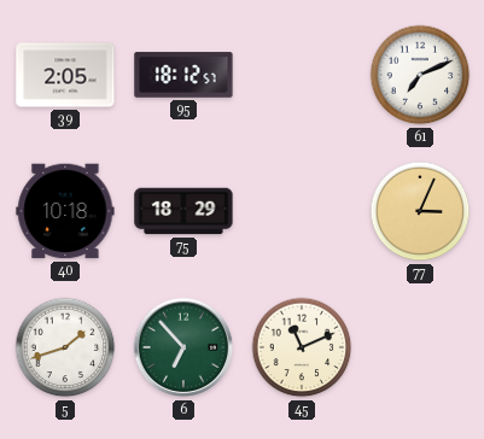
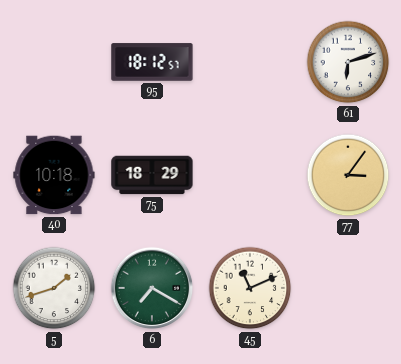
39: 2:05 -> none
61: 7:11 -> 6:12
77: 3:04 -> 3:06
6: 6:53 -> 7:20
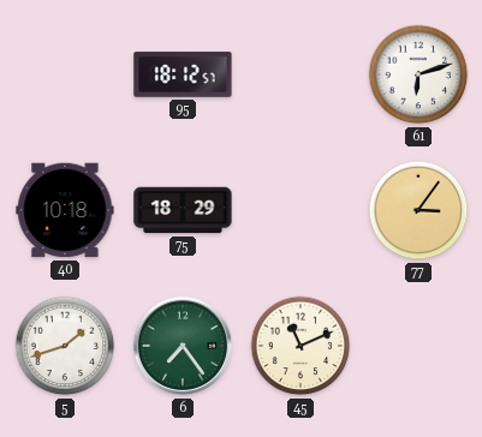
6: 7:20 -> 7:24
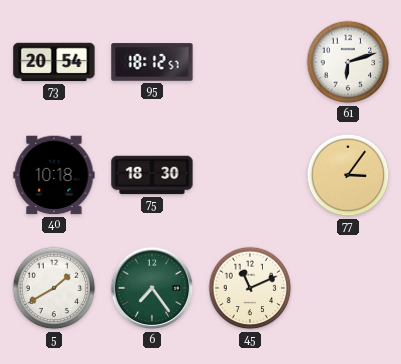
73: none -> 20:54
75: 18:29 -> 18:30
5: 1:42 -> 1:40
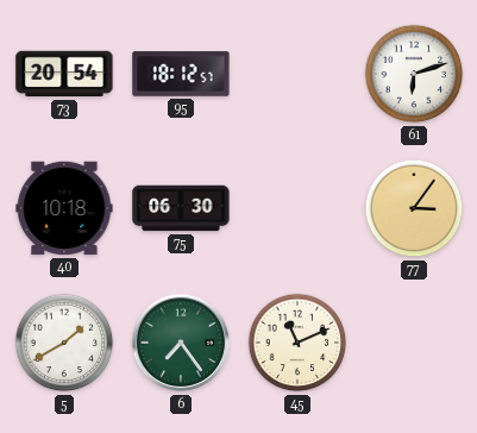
75: 18:30 -> 06:30
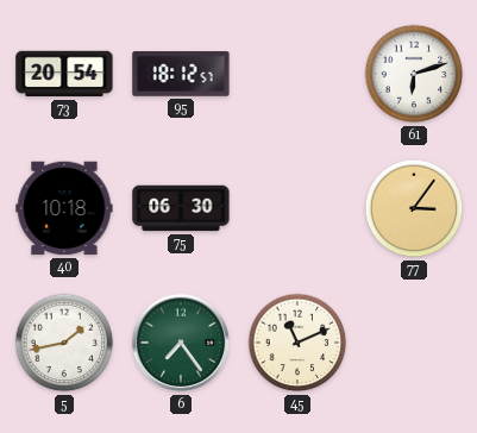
5: 1:40 -> 1:43
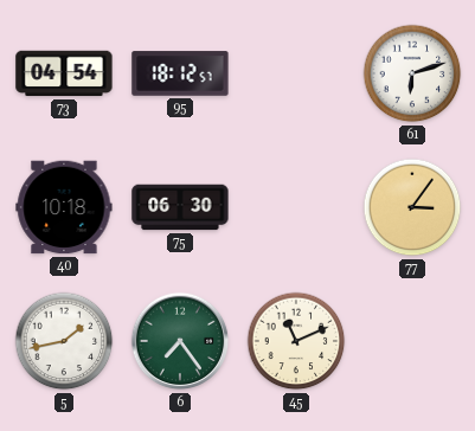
73: 20:54 -> 04:54
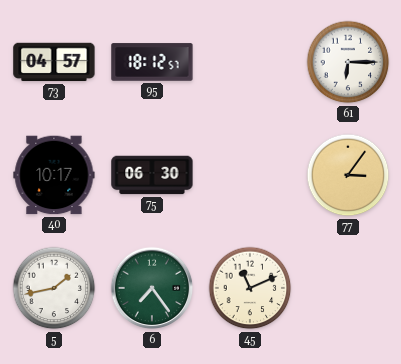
73: 04:54 -> 04:57
61: 6:12 -> 6:15
40: 10:18 -> 10:17
